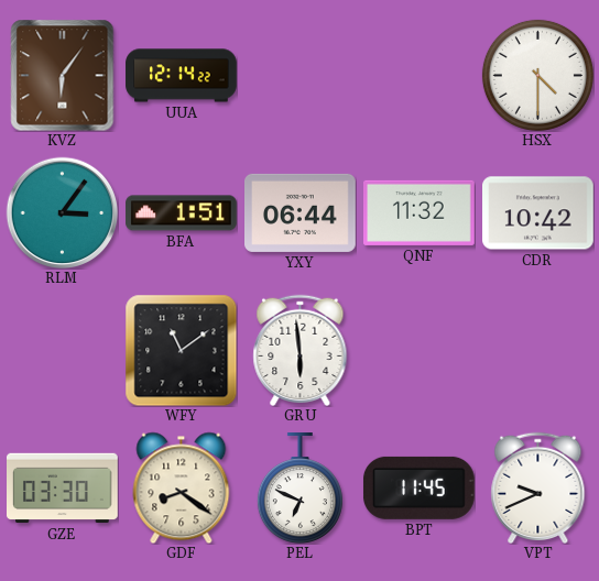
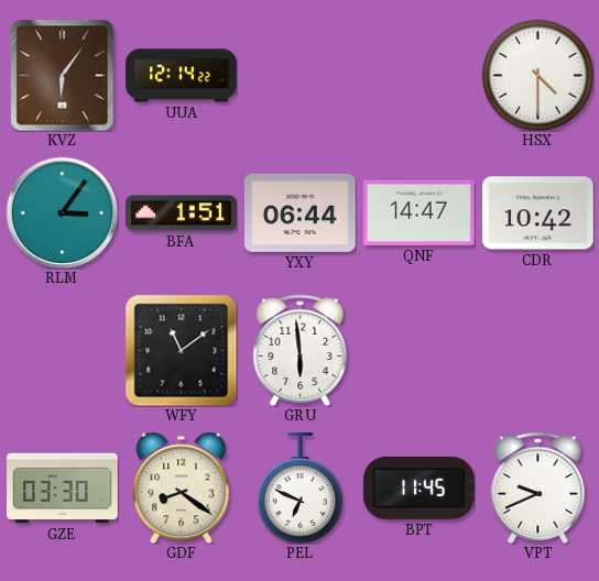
QNF: 11:32 -> 14:47
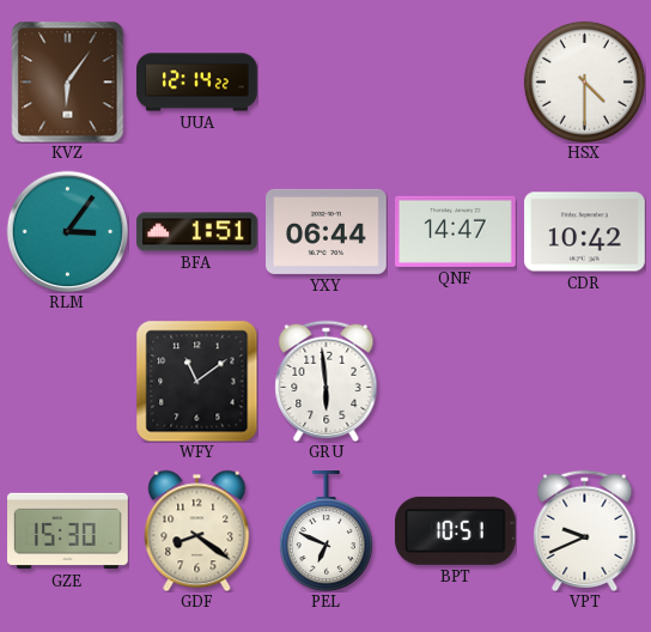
GZE: 03:30 -> 15:30
BPT: 11:45 -> 10:51
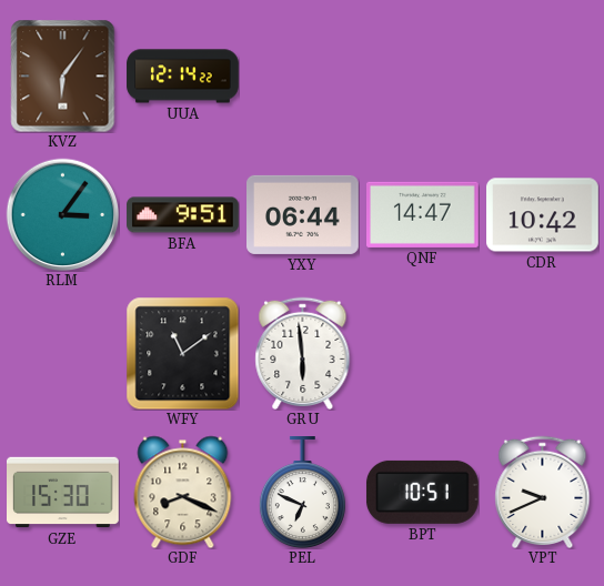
HSX: 4:30 -> none
BFA: 1:51 -> 9:51
GDF: 8:21 -> 8:19
